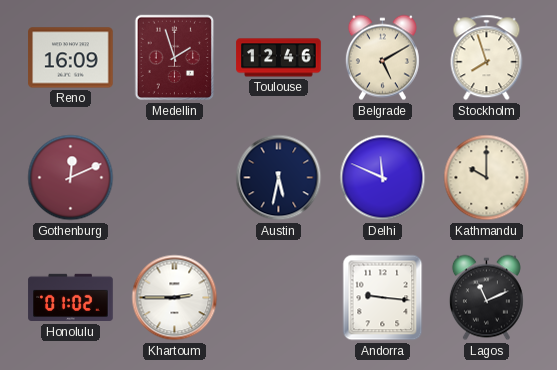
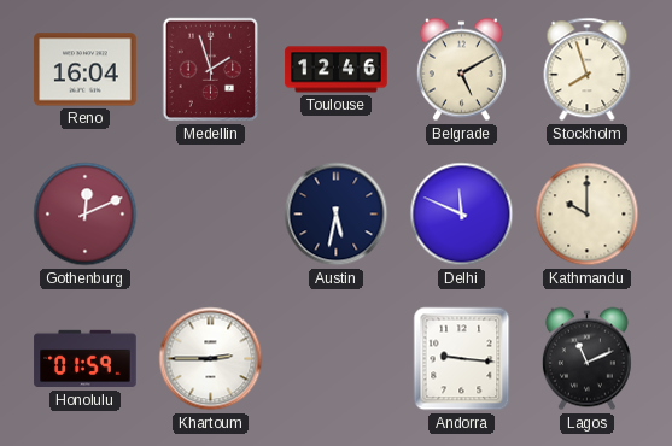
Reno: 16:09 -> 16:04
Honolulu: 01:02 -> 01:59
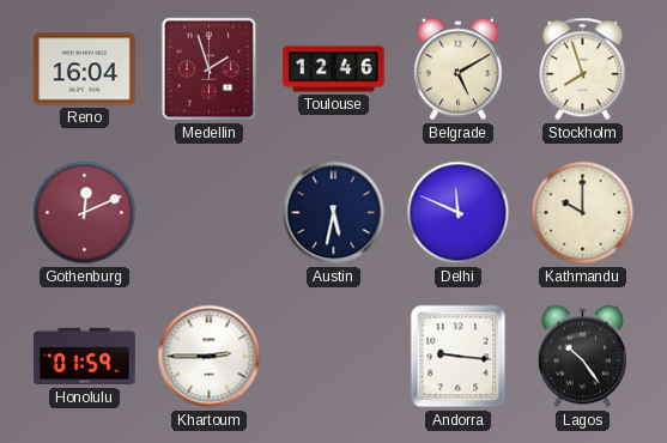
Lagos: 11:11 -> 10:24
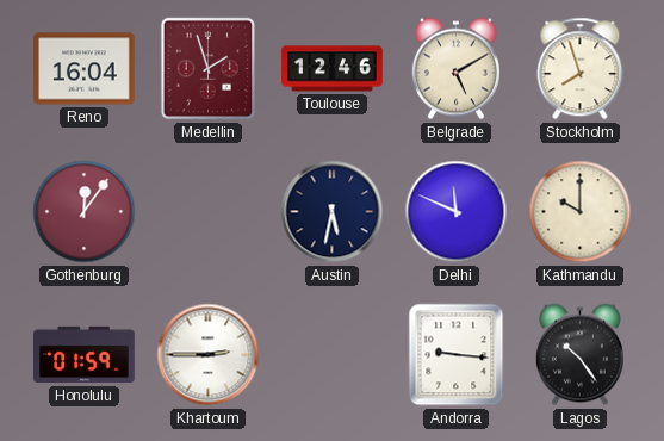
Gothenburg: 12:11 -> 12:06
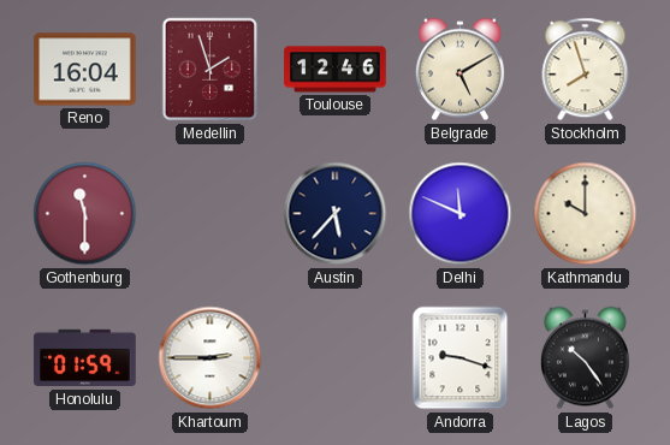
Gothenburg: 12:06 -> 11:30
Austin: 5:32 -> 5:37
Andorra: 9:16 -> 9:18
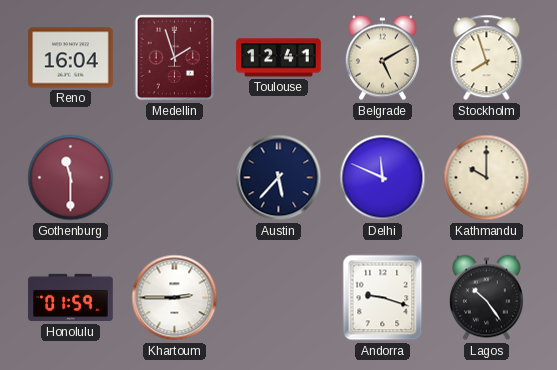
Toulouse: 12:46 -> 12:41
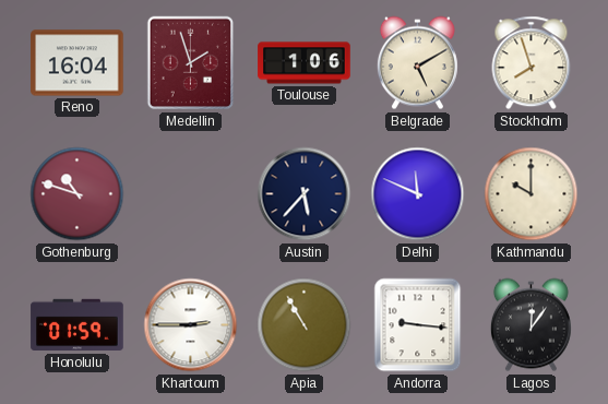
Toulouse: 12:41 -> 1:06
Gothenburg: 11:30 -> 10:48
Apia: none -> 10:55
Andorra: 9:18 -> 9:16
Lagos: 10:24 -> 12:06
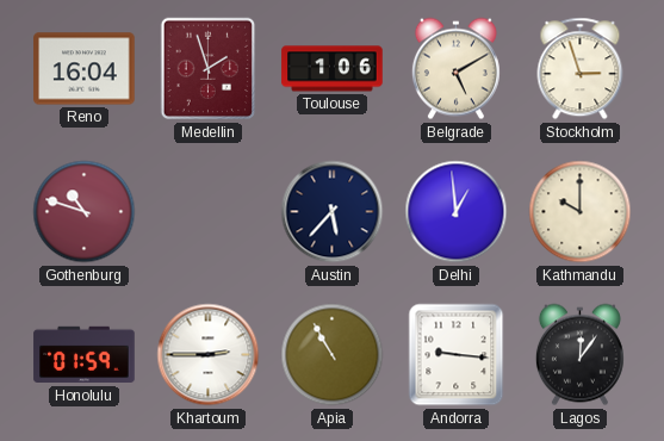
Stockholm: 7:57 -> 2:57
Delhi: 11:49 -> 12:59
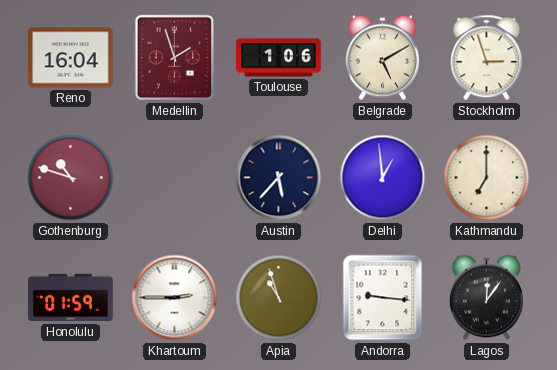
Kathmandu: 10:00 -> 7:00
Apia: 10:55 -> 10:57
